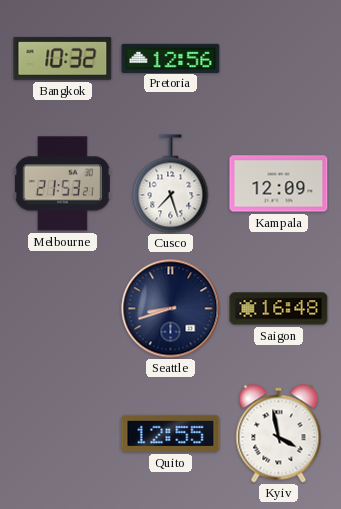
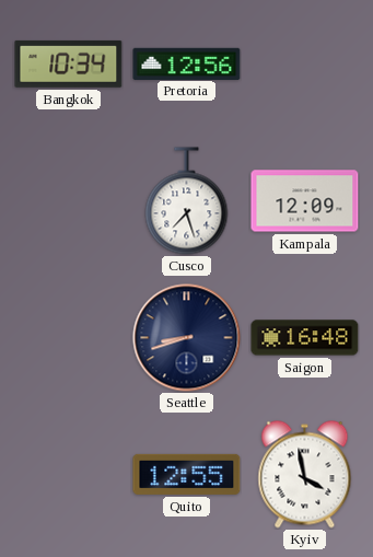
Bangkok: 10:32 -> 10:34
Melbourne: 21:53 -> none
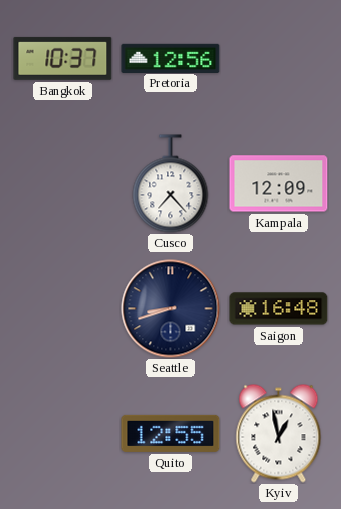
Bangkok: 10:34 -> 10:37
Cusco: 7:27 -> 7:23
Kyiv: 3:58 -> 12:58
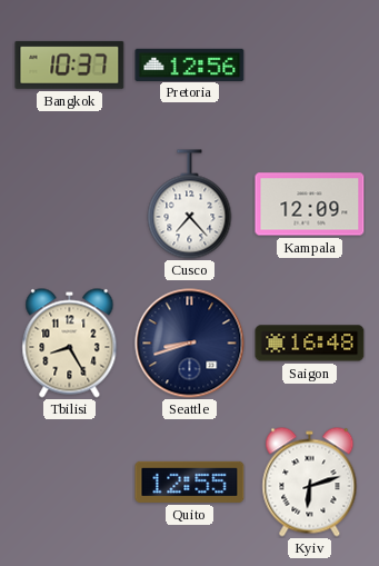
Tbilisi: none -> 8:25
Kyiv: 12:58 -> 6:12
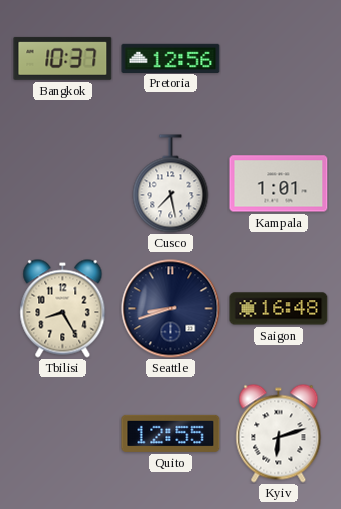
Cusco: 7:23 -> 7:28
Kampala: 12:09 -> 1:01
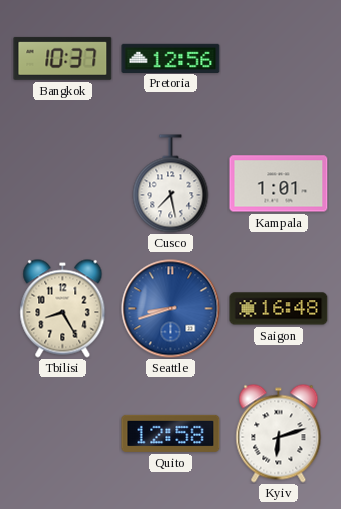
Seattle dial: navy -> blue
Quito: 12:55 -> 12:58
